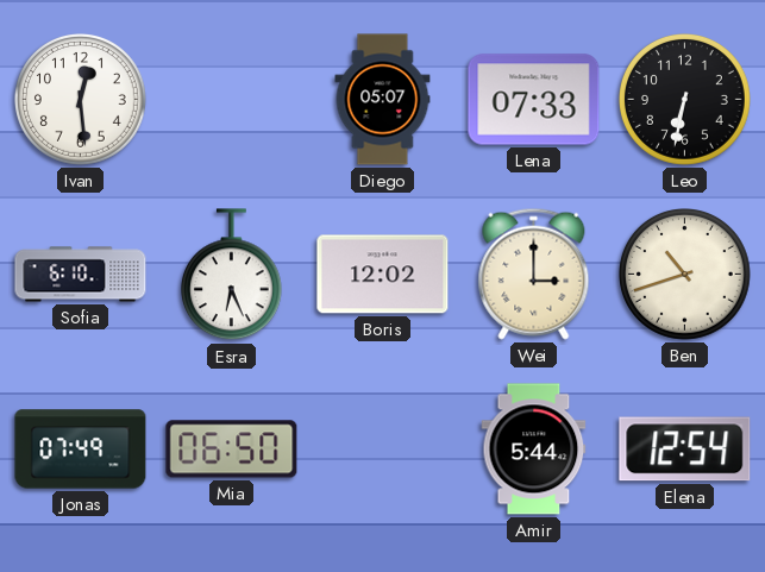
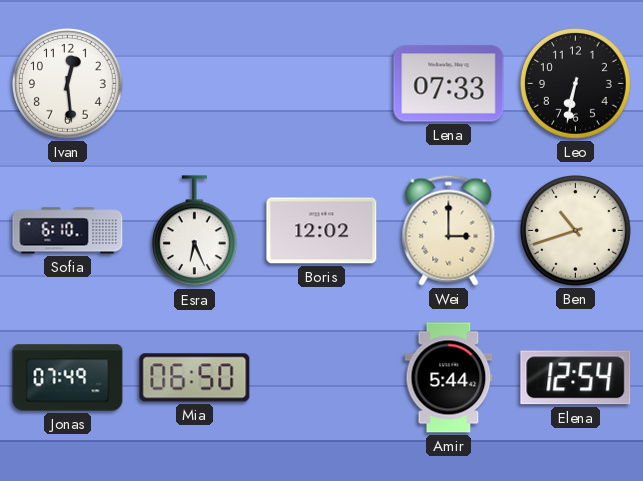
Diego: 05:07 -> none
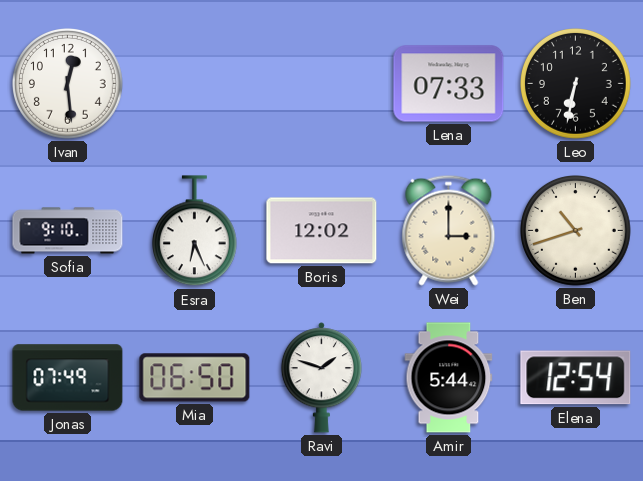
Sofia: 6:10 -> 9:10
Ravi: none -> 1:48
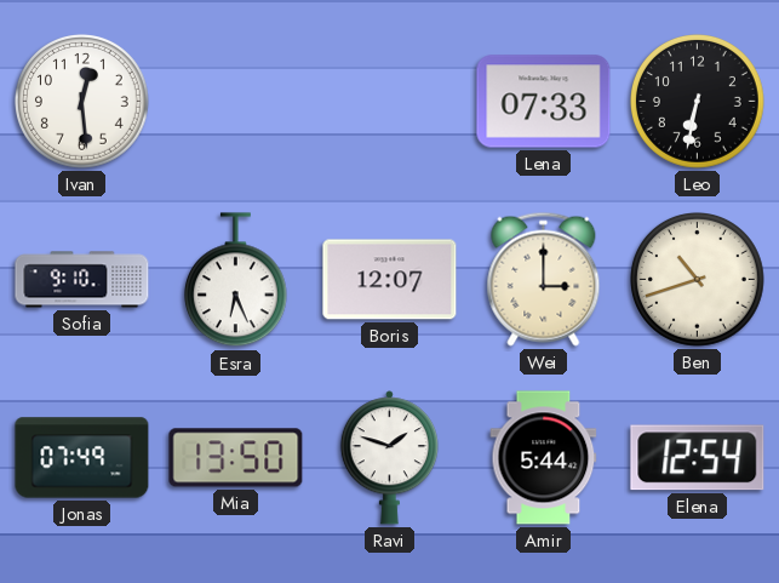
Boris: 12:02 -> 12:07
Mia: 06:50 -> 13:50
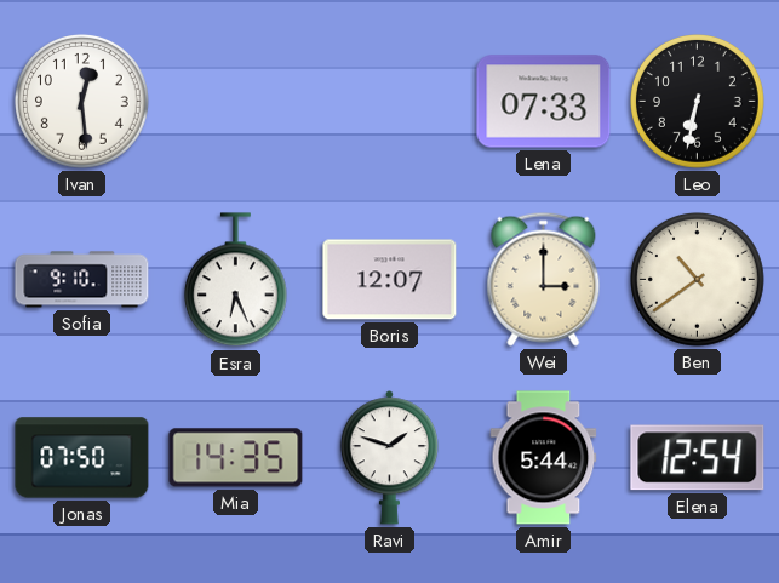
Ben: 10:42 -> 10:39
Jonas: 07:49 -> 07:50
Mia: 13:50 -> 14:35
